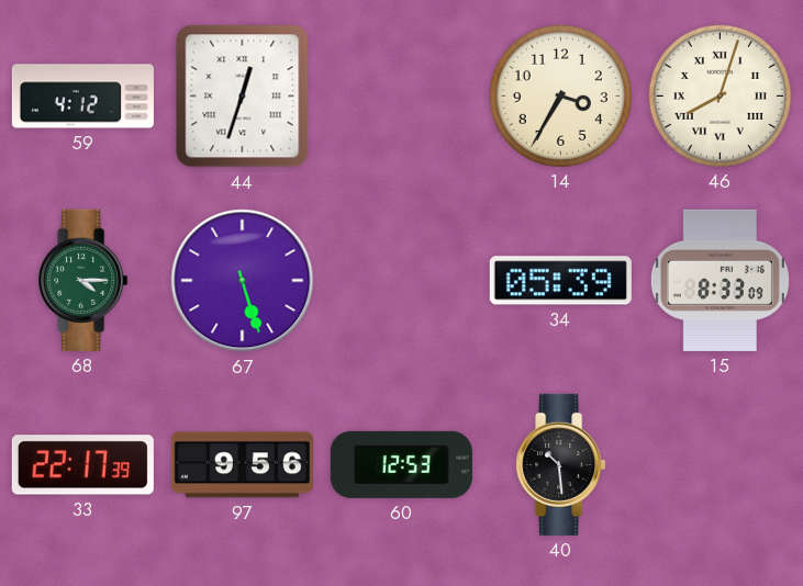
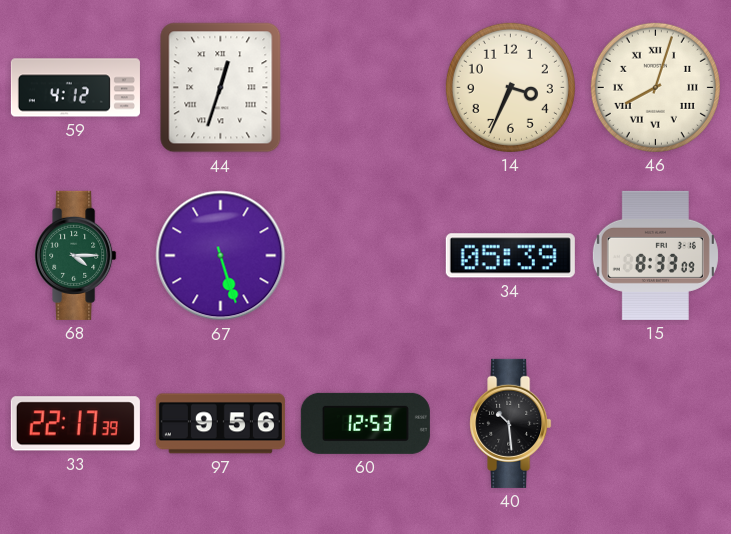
14: 3:35 -> 3:34
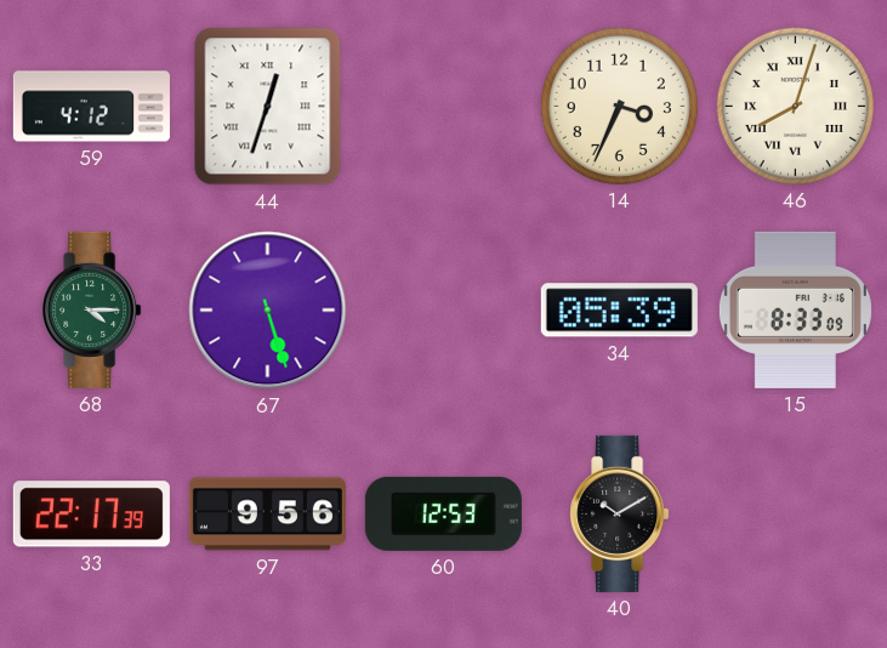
40: 10:29 -> 10:10
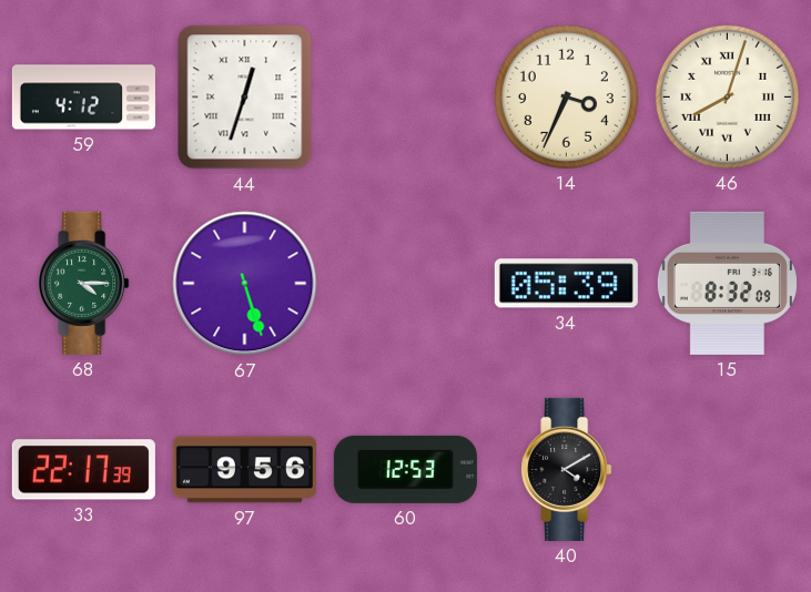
15: 8:33 -> 8:32
40: 10:10 -> 4:10
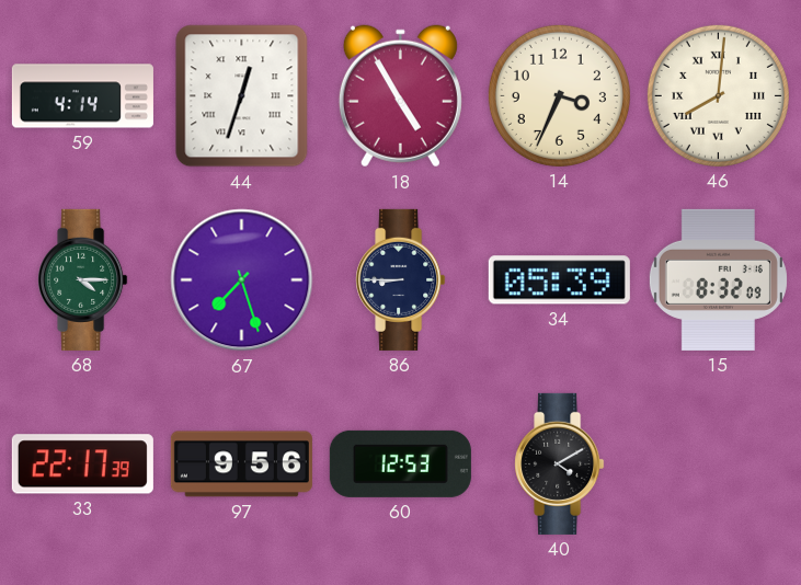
59: 4:12 -> 4:14
18: none -> 4:55
46: 8:03 -> 8:01
67: 5:27 -> 7:27
86: none -> 8:45
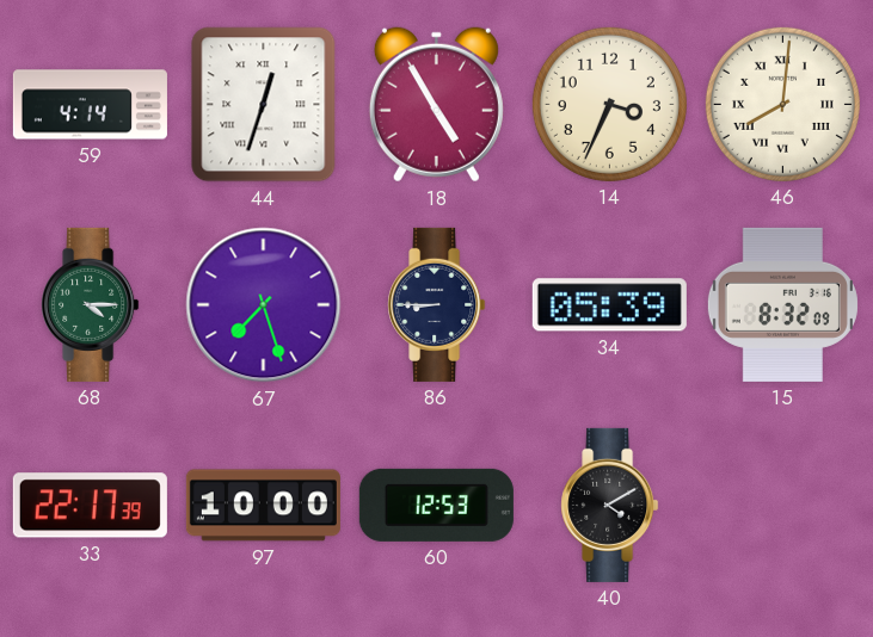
97: 9:56 -> 10:00
